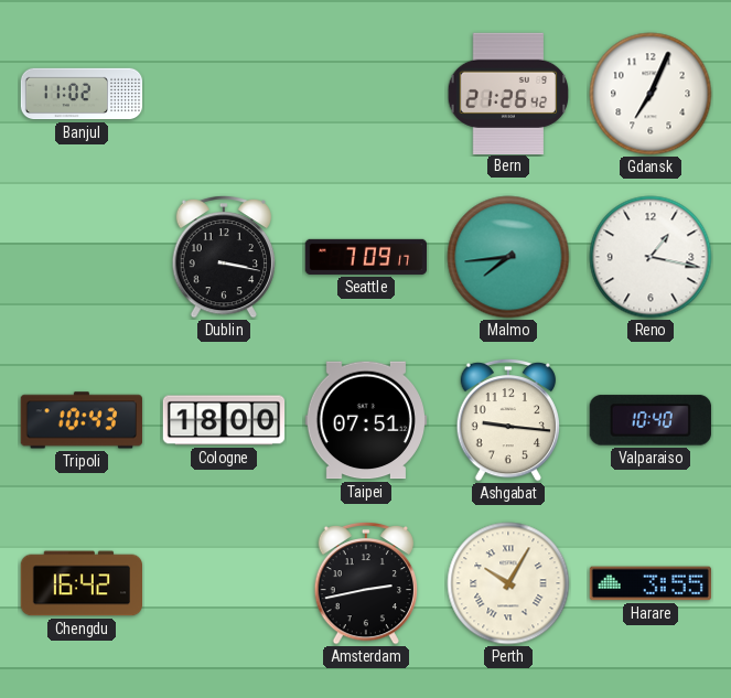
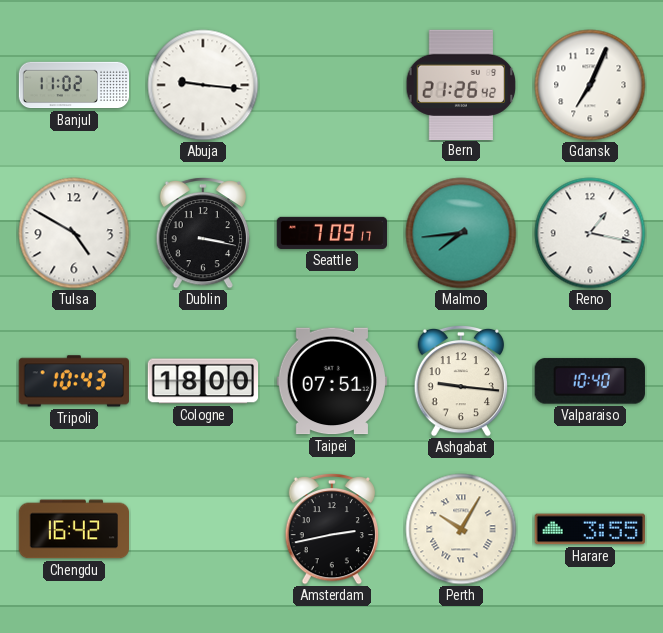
Abuja: none -> 9:16
Tulsa: none -> 4:50
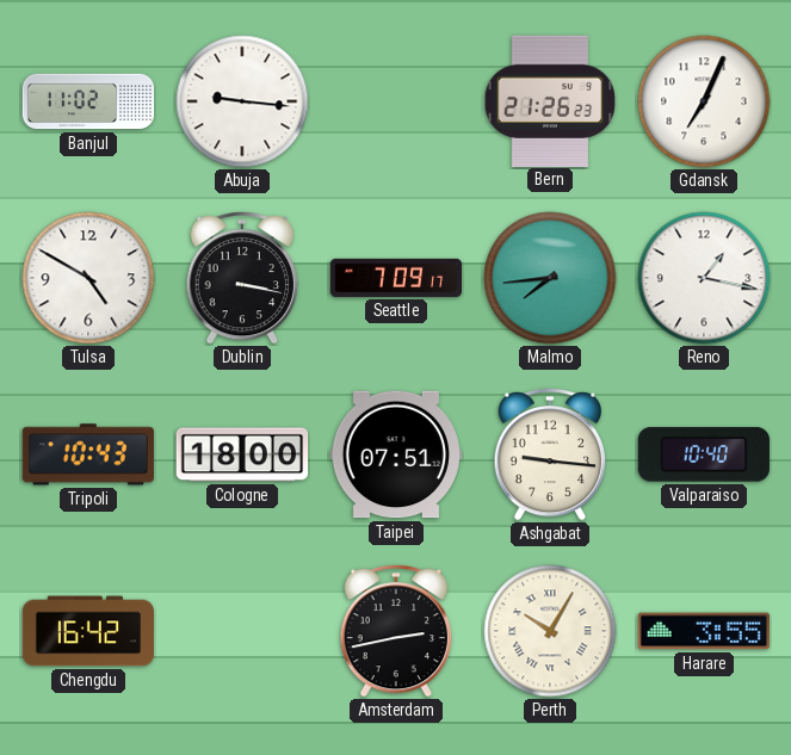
Bern: 21:26:42 -> 21:26:23
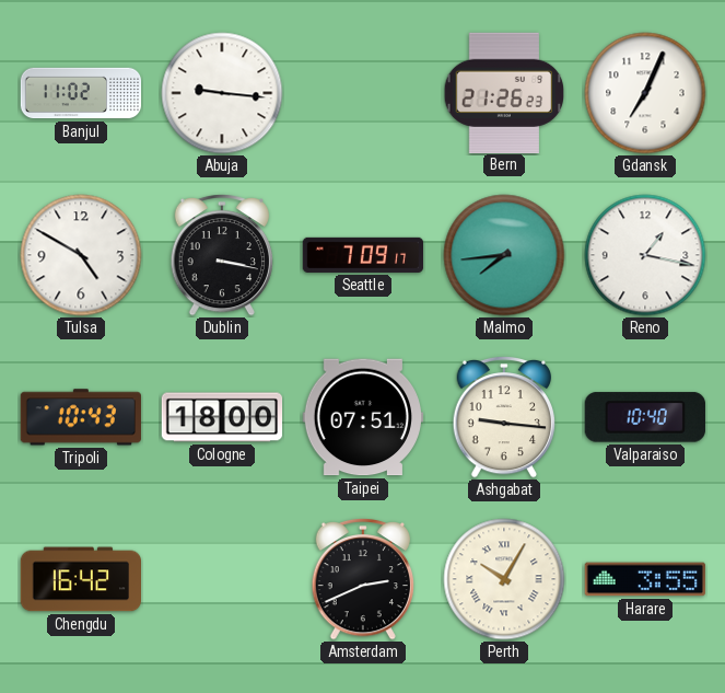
Amsterdam: 2:43 -> 2:41
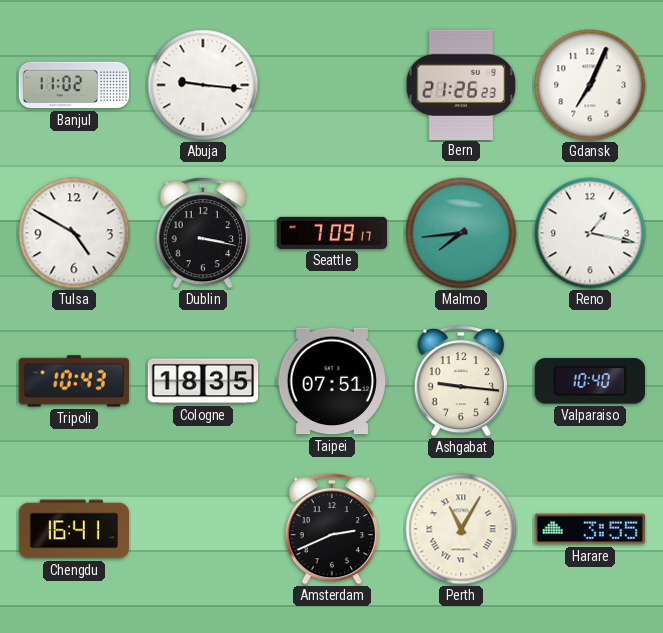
Cologne: 18:00 -> 18:35
Chengdu: 16:42 -> 16:41
Perth: 10:05 -> 11:05
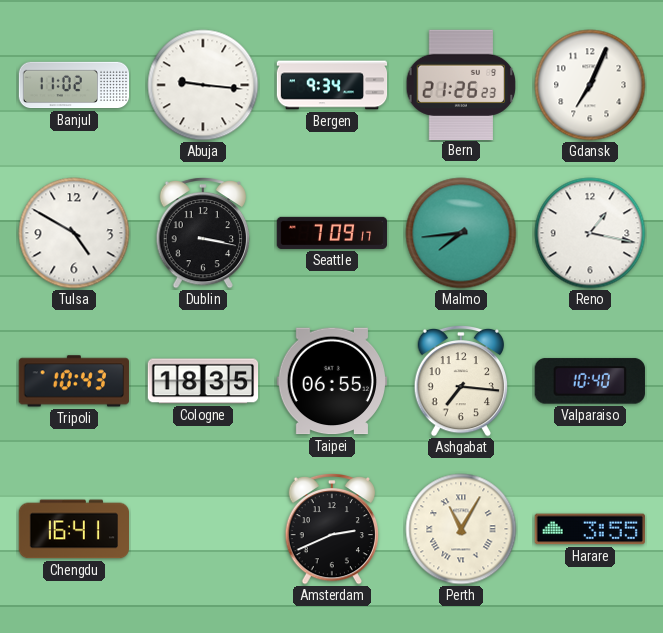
Bergen: none -> 9:34
Taipei: 07:51 -> 06:55
Ashgabat: 9:16 -> 7:16
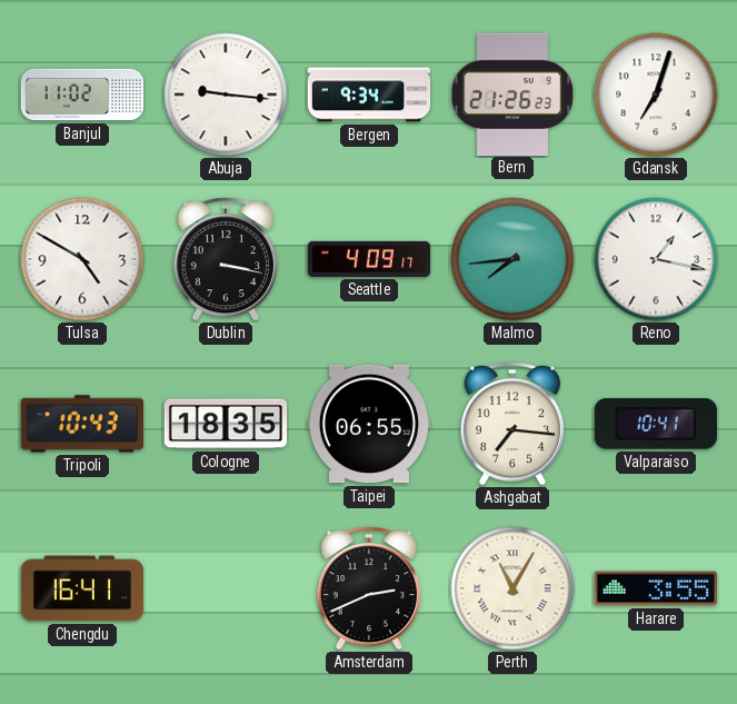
Gdansk: 7:04 -> 7:03
Seattle: 7:09 -> 4:09
Valparaiso: 10:40 -> 10:41
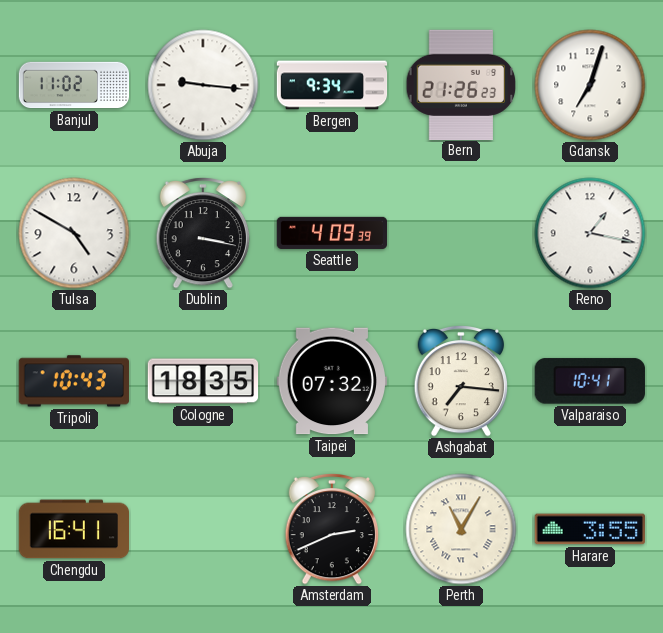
Seattle: 4:09:17 -> 4:09:39
Malmo: 7:44 -> none
Taipei: 06:55 -> 07:32
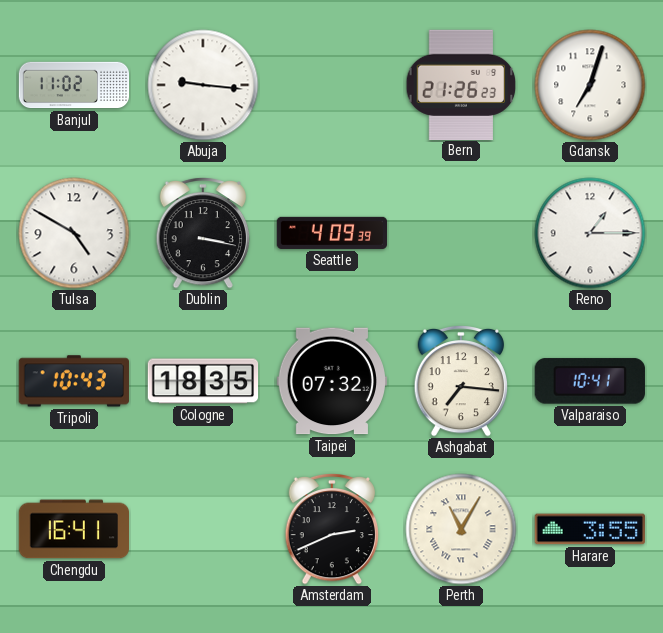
Bergen: 9:34 -> none
Reno: 1:17 -> 1:15
